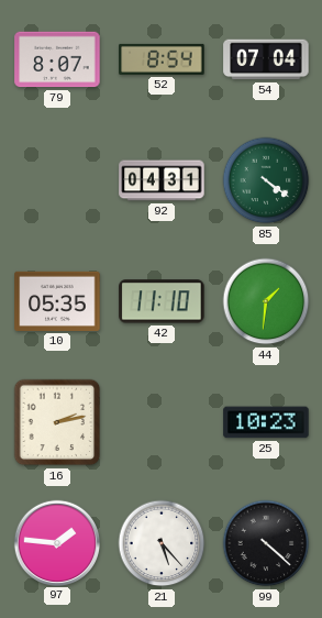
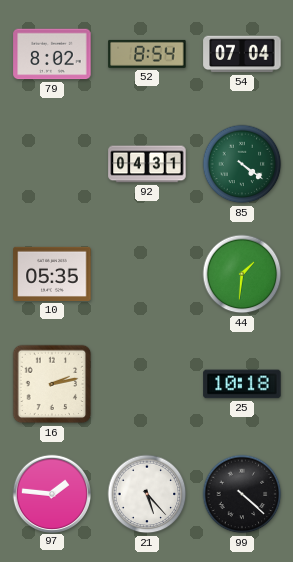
79: 8:07 -> 8:02
42: 11:10 -> none
25: 10:23 -> 10:18
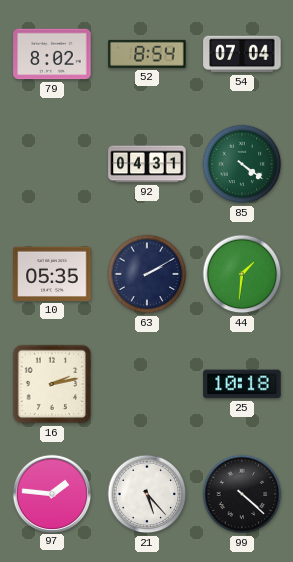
63: none -> 2:10
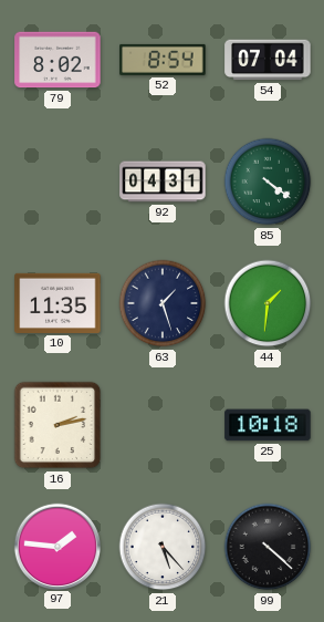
10: 05:35 -> 11:35
63: 2:10 -> 1:27
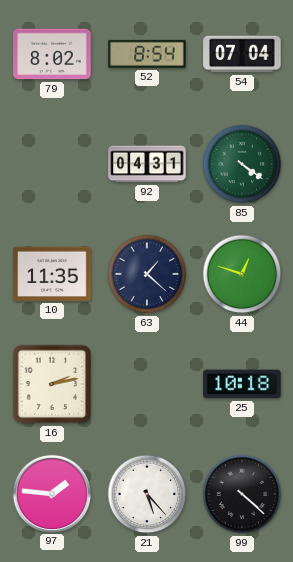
63: 1:27 -> 1:22
44: 1:31 -> 12:48
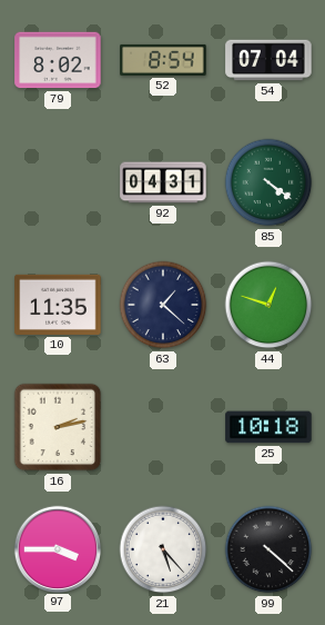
97: 1:46 -> 3:45
